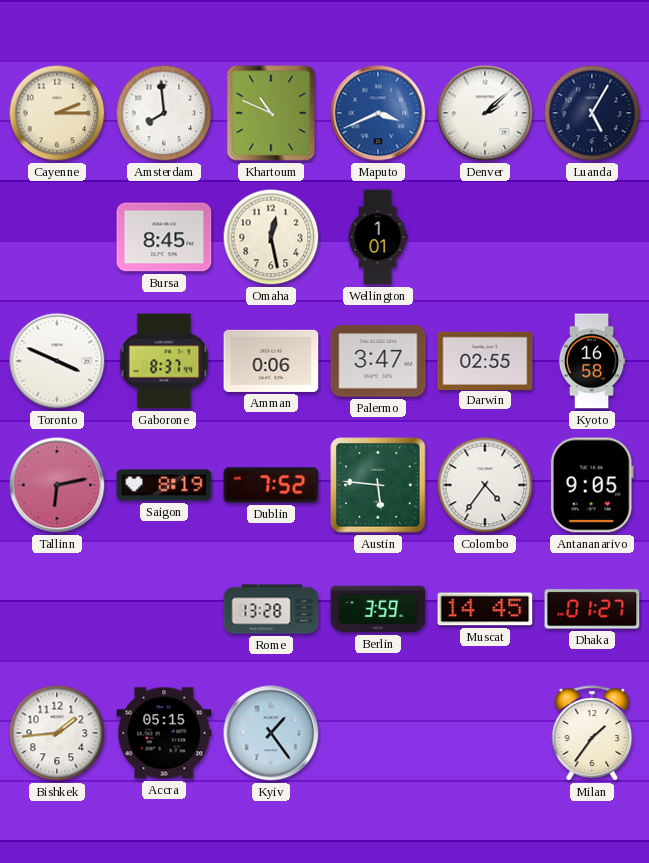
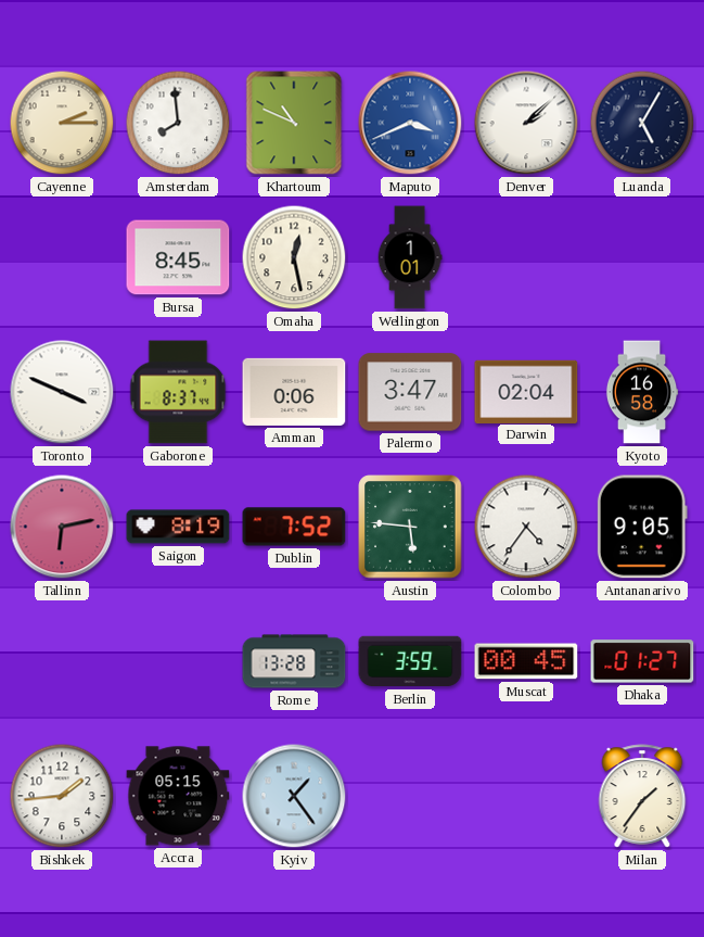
Darwin: 02:55 -> 02:04
Muscat: 14:45 -> 00:45
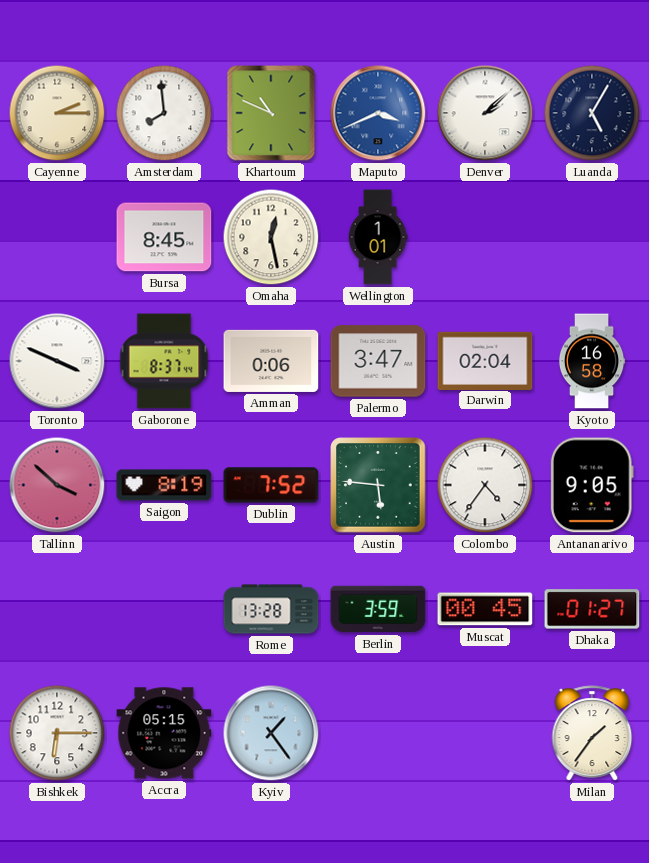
Tallinn: 6:13 -> 3:52
Bishkek: 1:44 -> 6:15
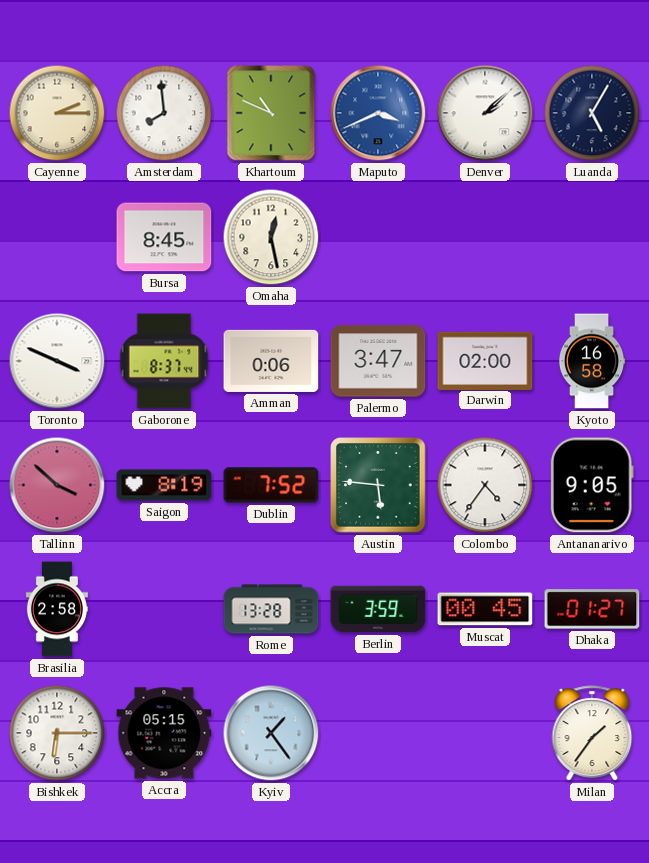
Wellington: 1:01 -> none
Darwin: 02:04 -> 02:00
Brasilia: none -> 2:58
